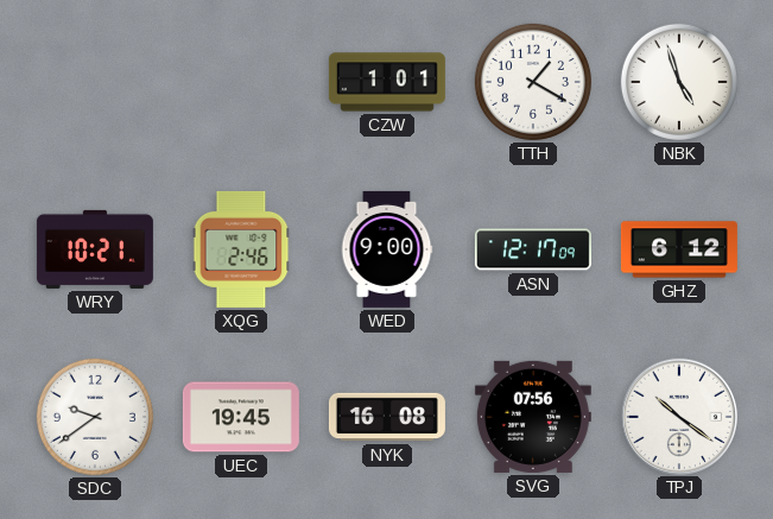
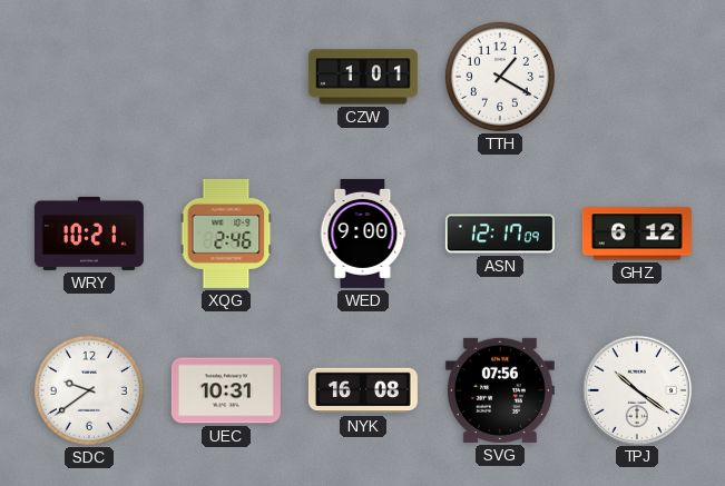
NBK: 4:57 -> none
UEC: 19:45 -> 10:31
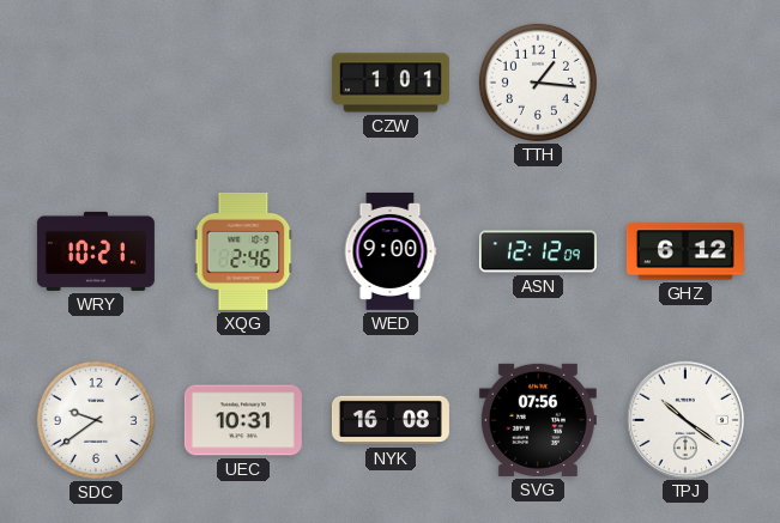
TTH: 1:20 -> 1:16
ASN: 12:17 -> 12:12
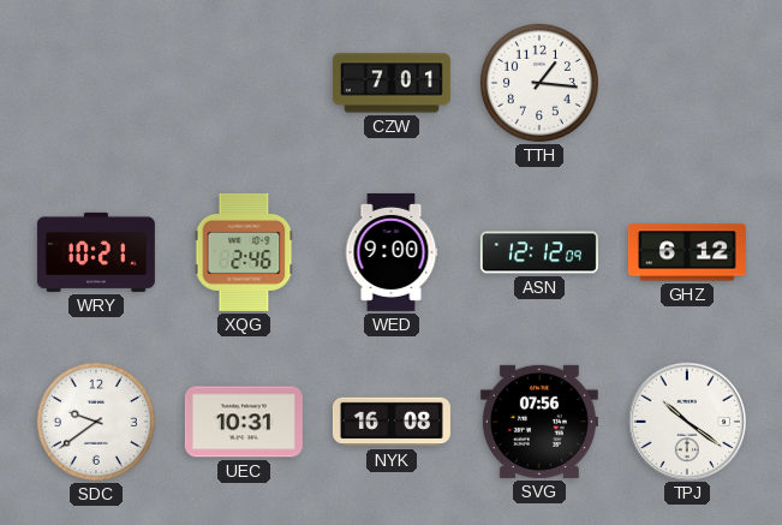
CZW: 1:01 -> 7:01
